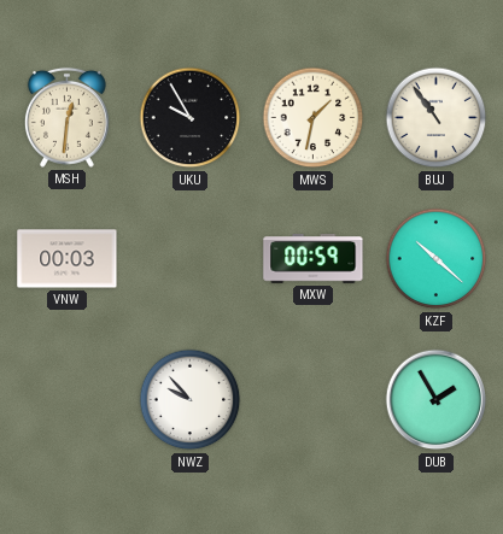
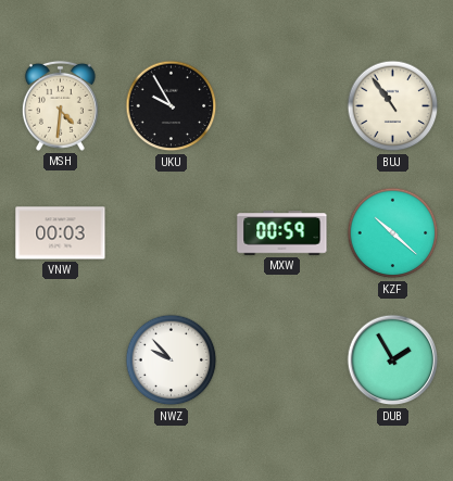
MSH: 12:31 -> 4:31
MWS: 1:32 -> none
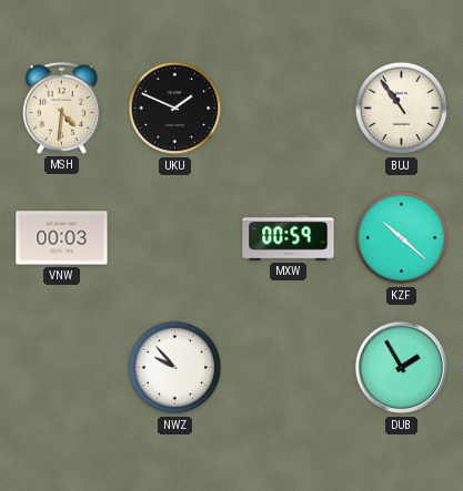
UKU: 9:55 -> 1:49
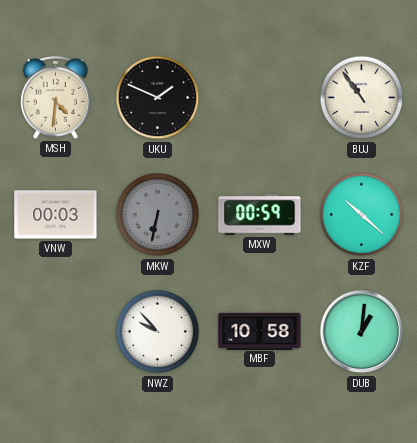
MKW: none -> 6:32
MBF: none -> 10:58
DUB: 1:55 -> 1:01
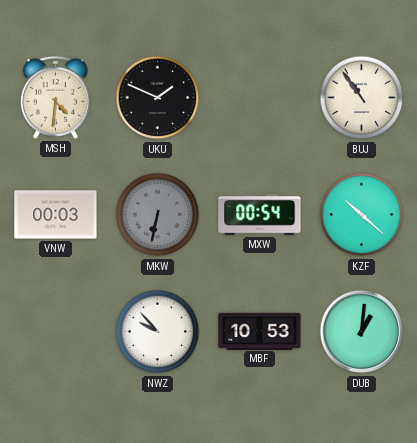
MXW: 00:59 -> 00:54
MBF: 10:58 -> 10:53
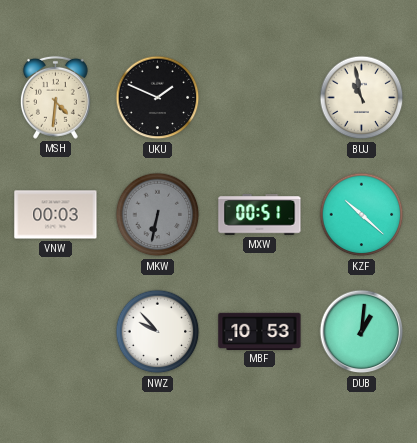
BUJ: 10:54 -> 10:58
MXW: 00:54 -> 00:51
